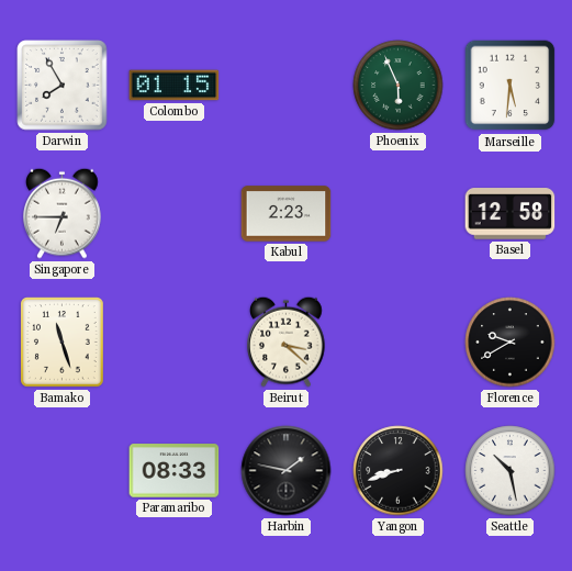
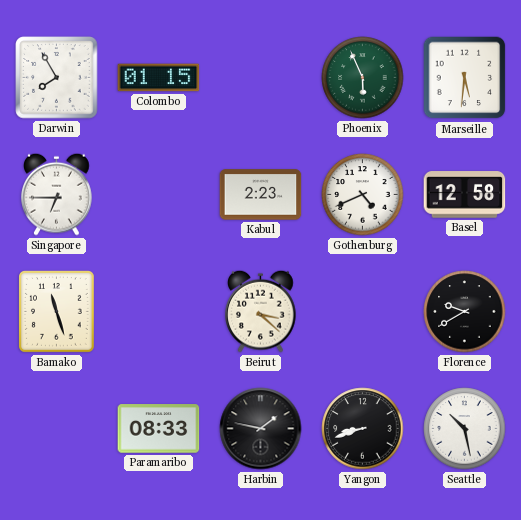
Gothenburg: none -> 4:41
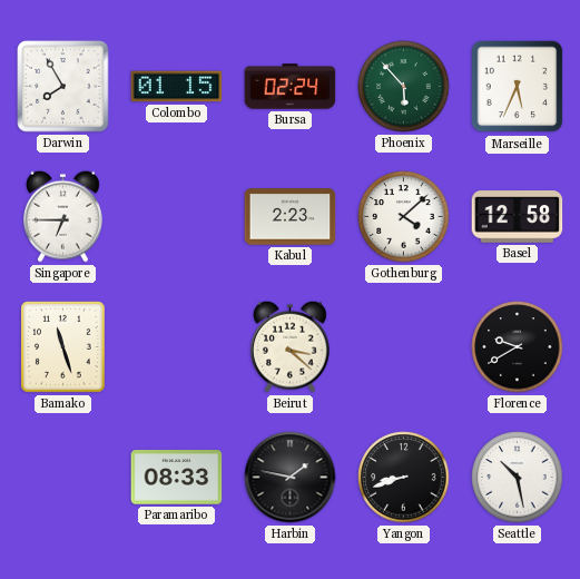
Bursa: none -> 02:24
Phoenix: 5:56 -> 5:53
Marseille: 5:31 -> 5:34
Gothenburg: 4:41 -> 4:08
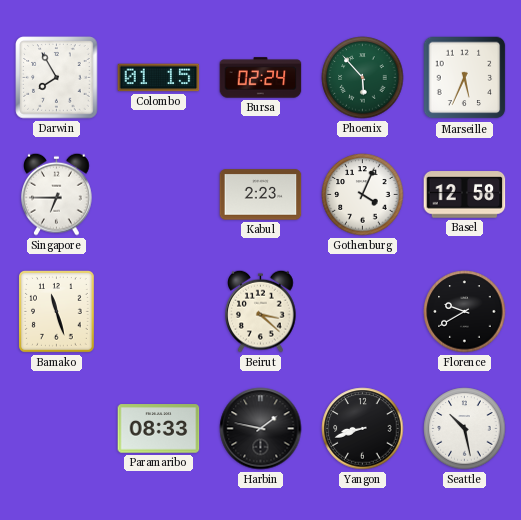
Gothenburg: 4:08 -> 4:04
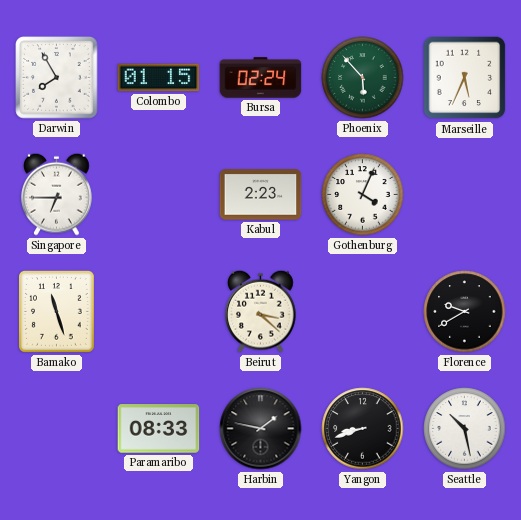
Basel: 12:58 -> none
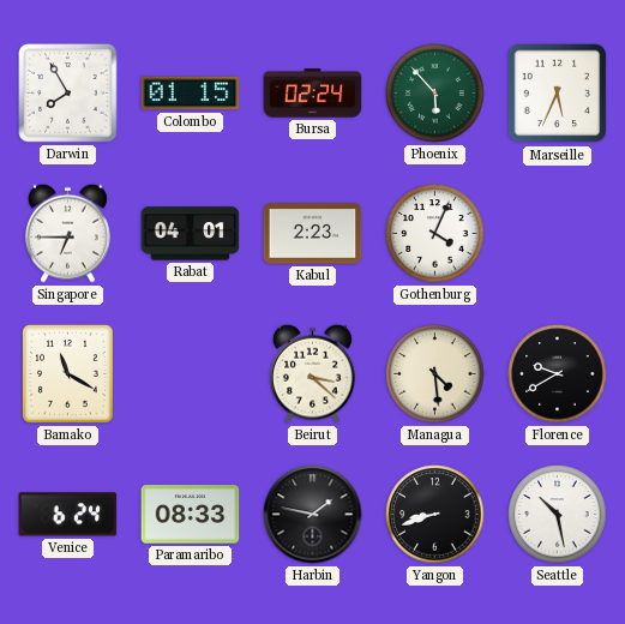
Rabat: none -> 04:01
Bamako: 11:27 -> 11:20
Managua: none -> 4:29
Venice: none -> 6:24
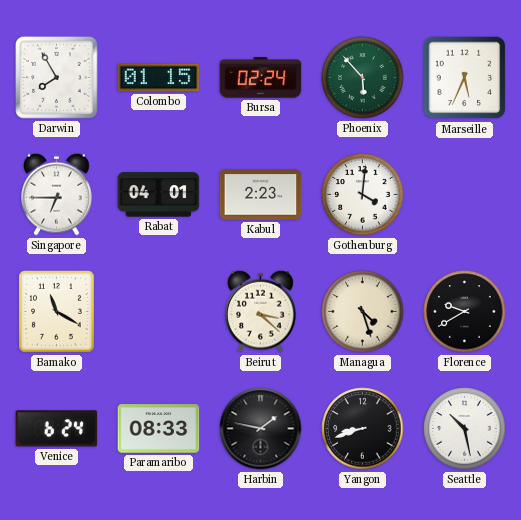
Gothenburg: 4:04 -> 4:01
Managua: 4:29 -> 4:27
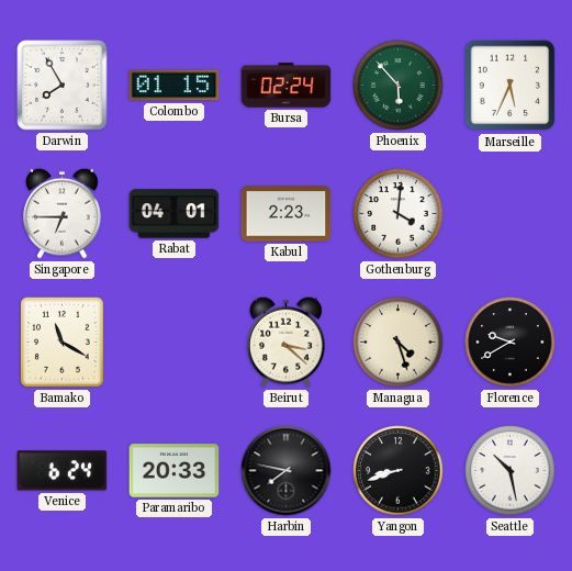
Paramaribo: 08:33 -> 20:33
Harbin: 1:47 -> 7:47
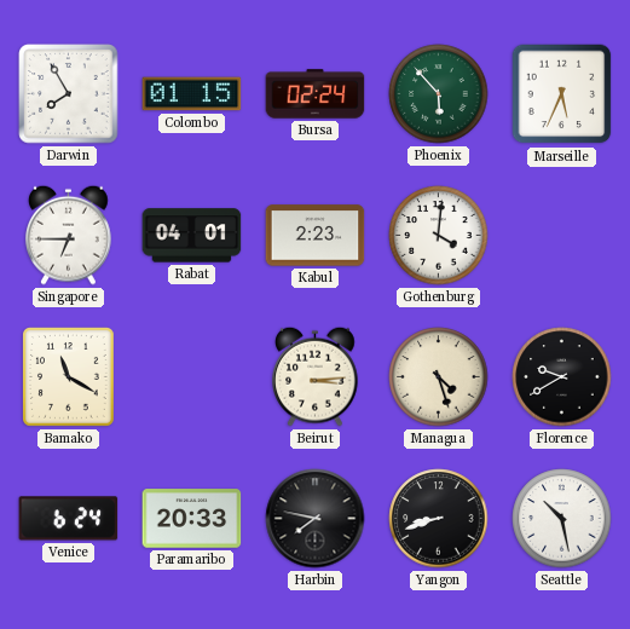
Beirut: 3:22 -> 3:14
